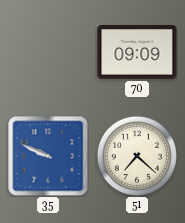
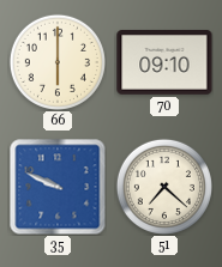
66: none -> 6:00
70: 09:09 -> 09:10
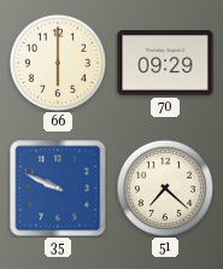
70: 09:10 -> 09:29
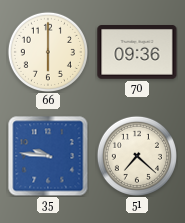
70: 09:29 -> 09:36
35: 9:49 -> 9:46
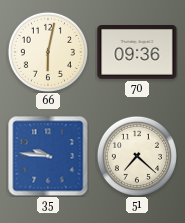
66: 6:00 -> 6:02
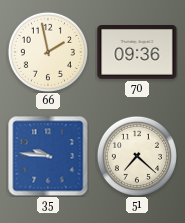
66: 6:02 -> 1:58
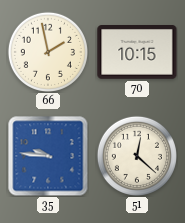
70: 09:36 -> 10:15
51: 7:22 -> 12:22
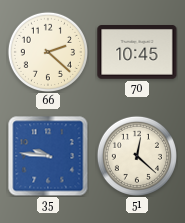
66: 1:58 -> 2:22
70: 10:15 -> 10:45
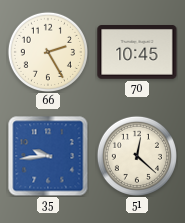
66: 2:22 -> 2:25
35: 9:46 -> 9:44
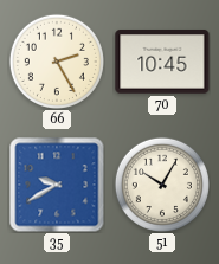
35: 9:44 -> 9:40
51: 12:22 -> 10:05
